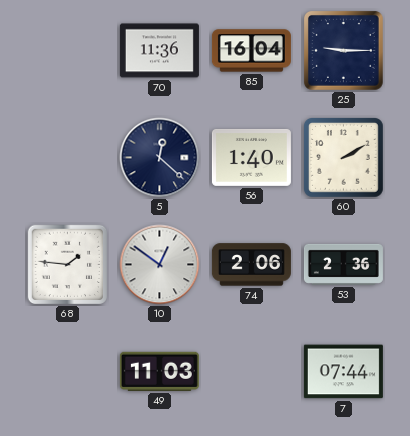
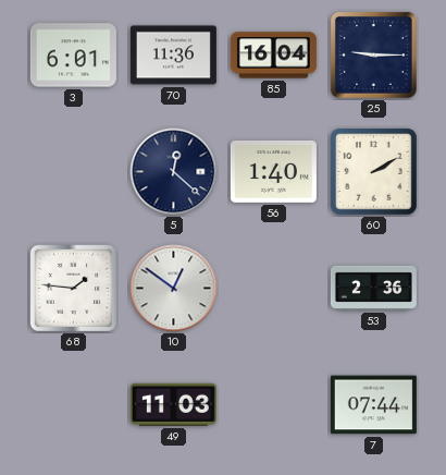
3: none -> 6:01
74: 2:06 -> none
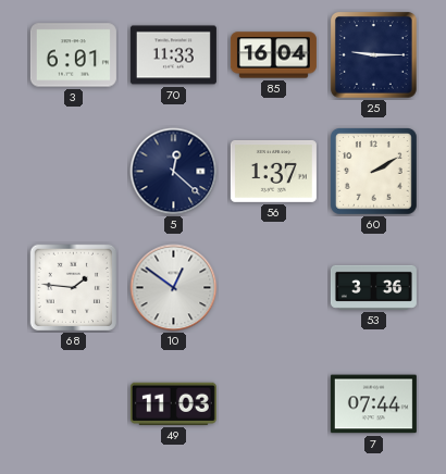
70: 11:36 -> 11:33
56: 1:40 -> 1:37
53: 2:36 -> 3:36
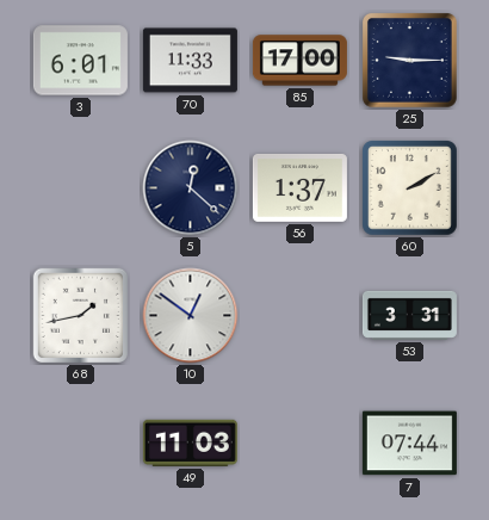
85: 16:04 -> 17:00
68: 1:46 -> 1:43
53: 3:36 -> 3:31
